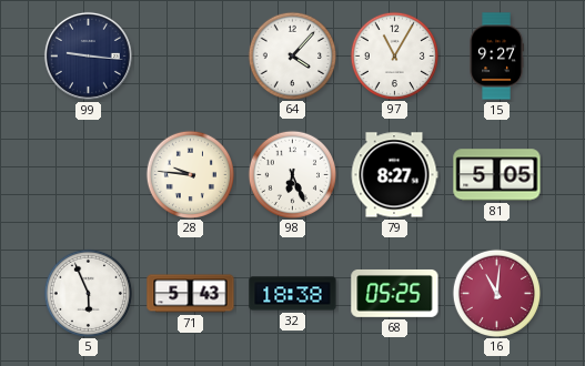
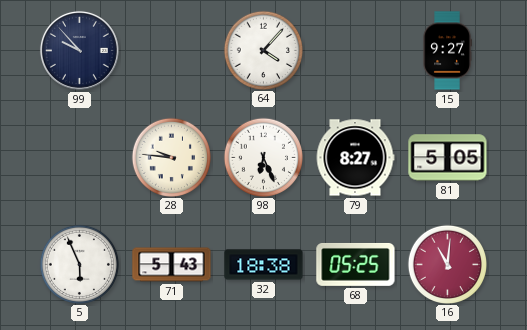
99: 9:16 -> 9:53
97: 11:05 -> none
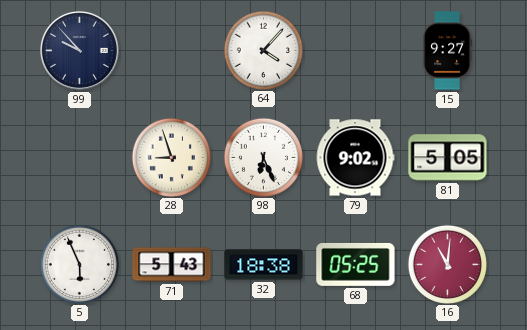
28: 9:46 -> 8:57
79: 8:27 -> 9:02
